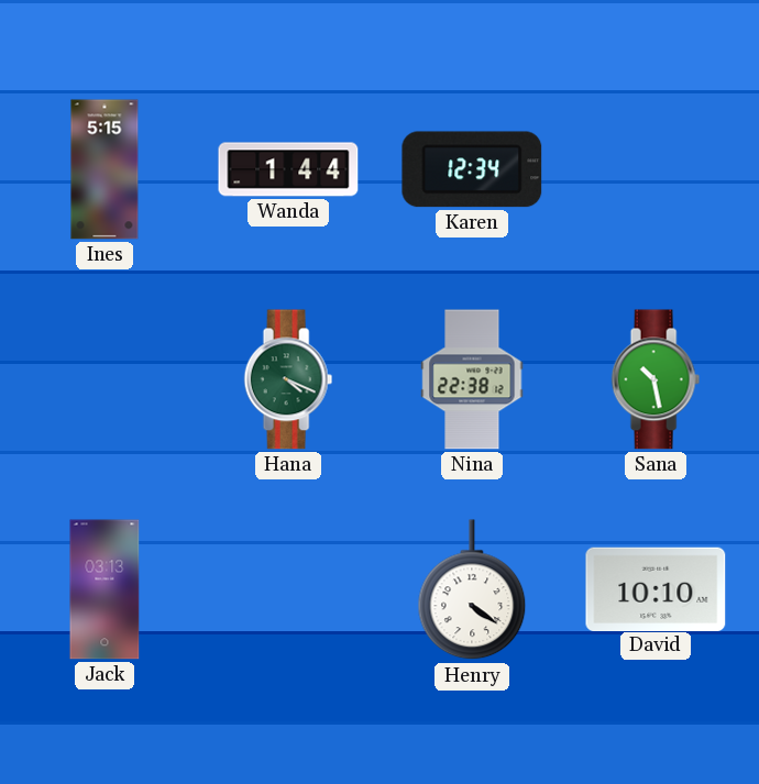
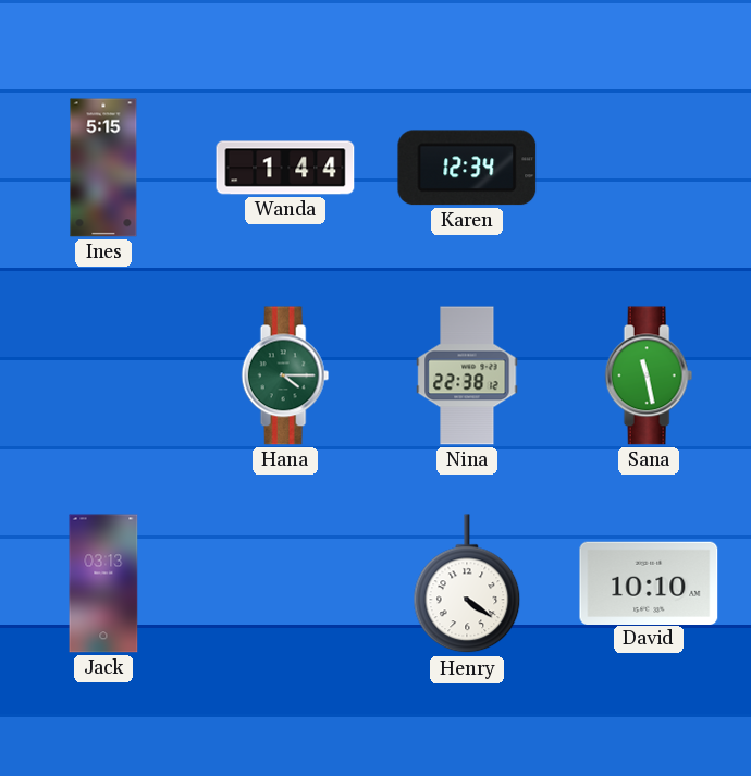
Hana: 4:19 -> 4:15
Sana: 10:28 -> 11:28
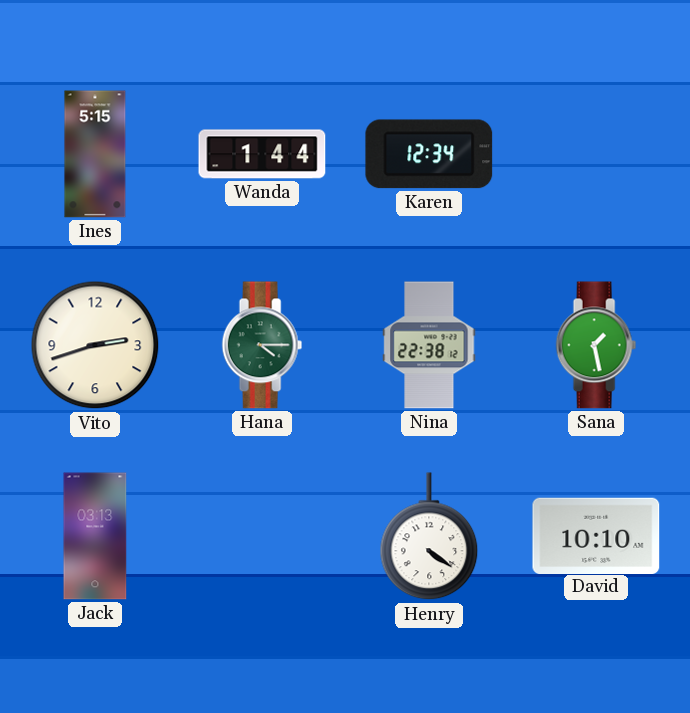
Vito: none -> 2:42
Sana: 11:28 -> 1:28
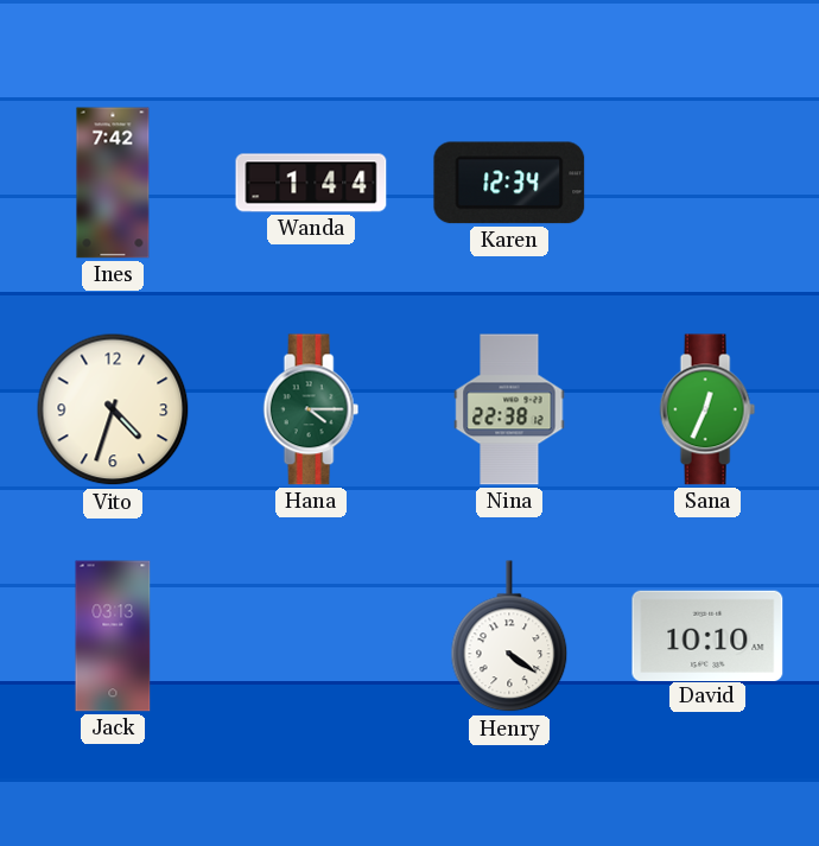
Ines: 5:15 -> 7:42
Vito: 2:42 -> 4:33
Sana: 1:28 -> 12:34
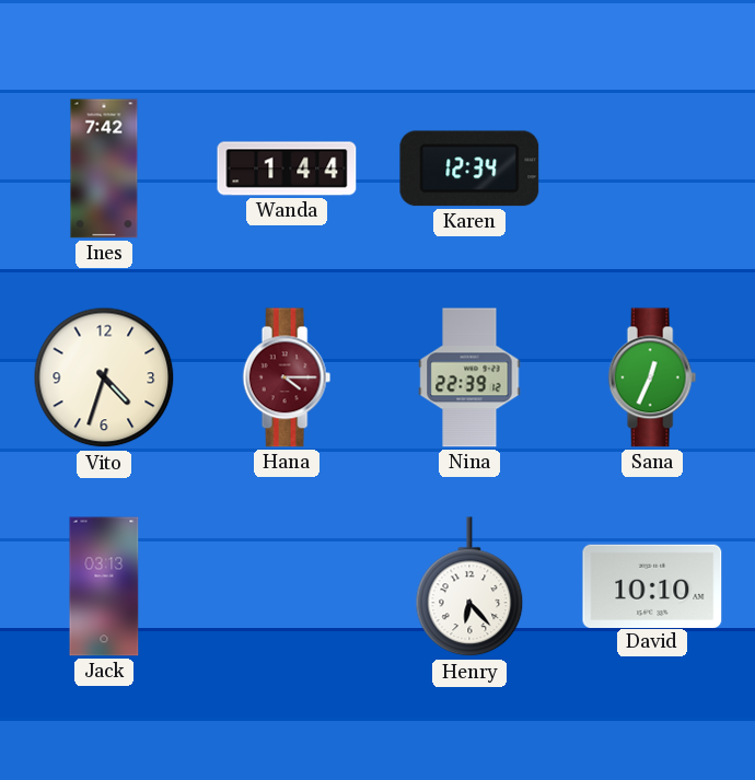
Hana dial: green -> burgundy
Nina: 22:38 -> 22:39
Henry: 4:21 -> 6:23
